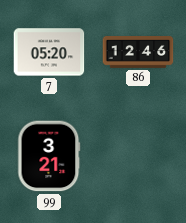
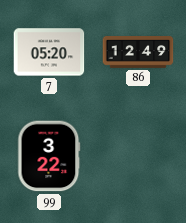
86: 12:46 -> 12:49
99: 3:21 -> 3:22
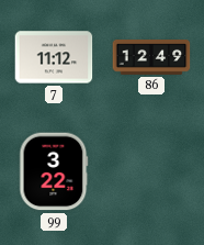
7: 05:20 -> 11:12
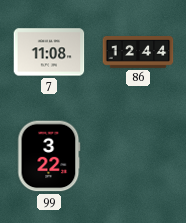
7: 11:12 -> 11:08
86: 12:49 -> 12:44
